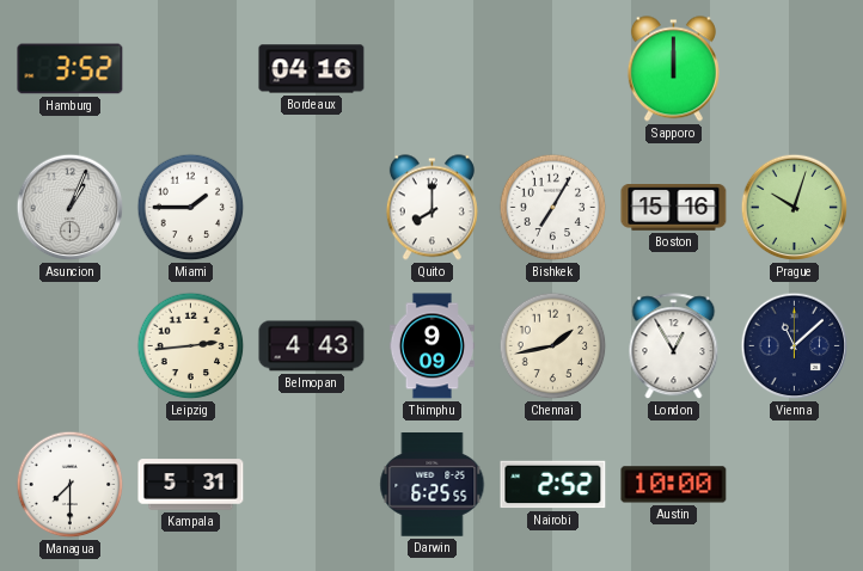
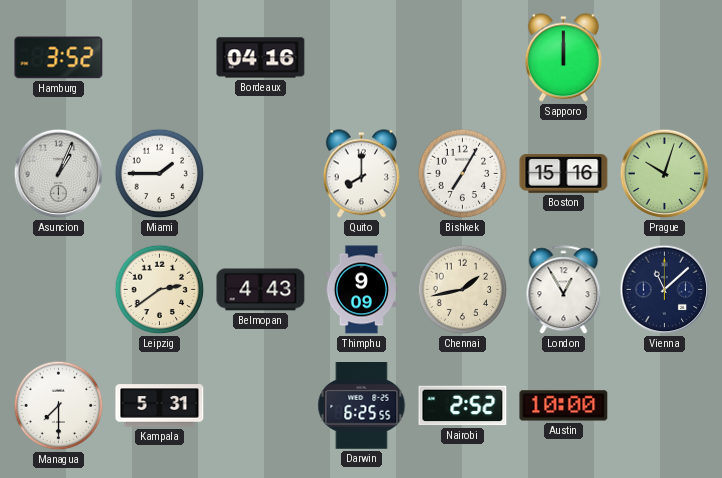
Leipzig: 2:44 -> 2:39
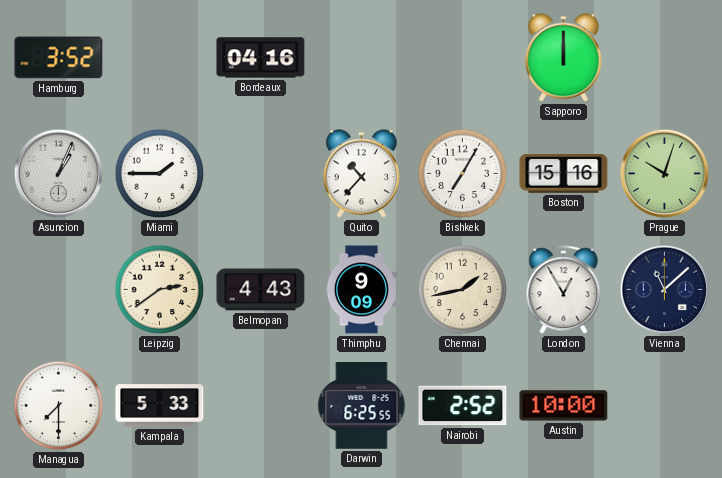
Quito: 8:00 -> 10:37
Kampala: 5:31 -> 5:33
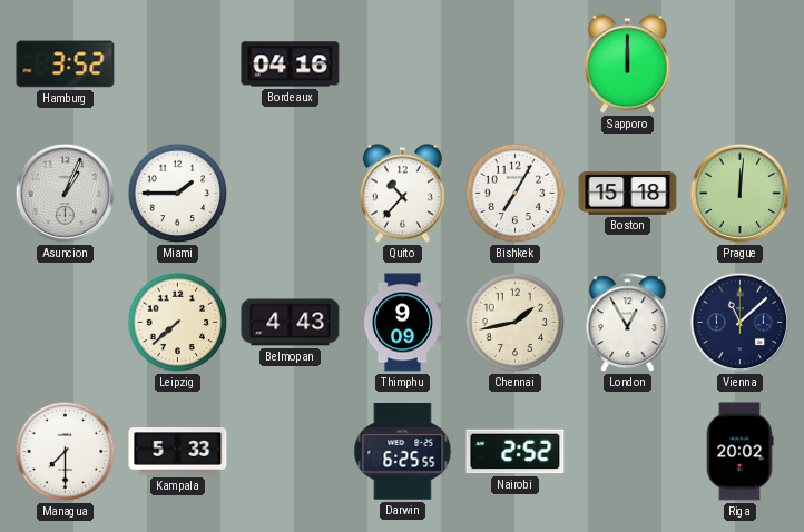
Boston: 15:16 -> 15:18
Prague: 10:03 -> 12:01
Leipzig: 2:39 -> 7:38
Austin: 10:00 -> none
Riga: none -> 20:02
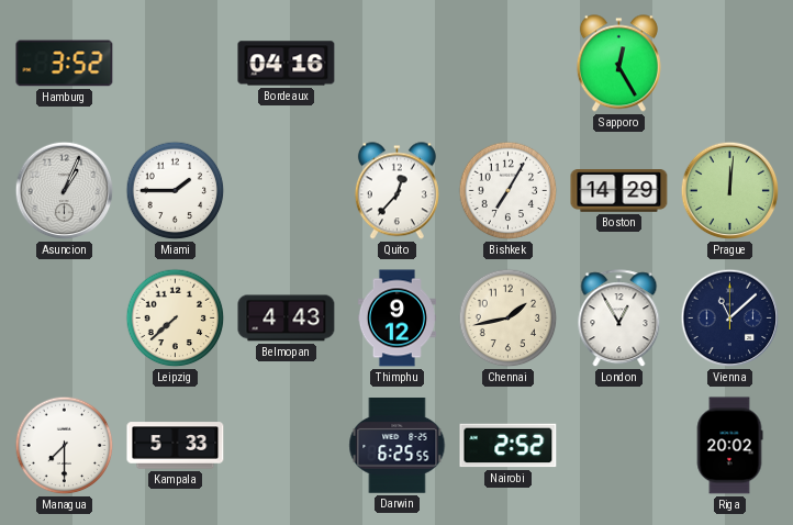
Sapporo: 12:00 -> 12:25
Quito: 10:37 -> 12:37
Boston: 15:18 -> 14:29
Thimphu: 9:09 -> 9:12
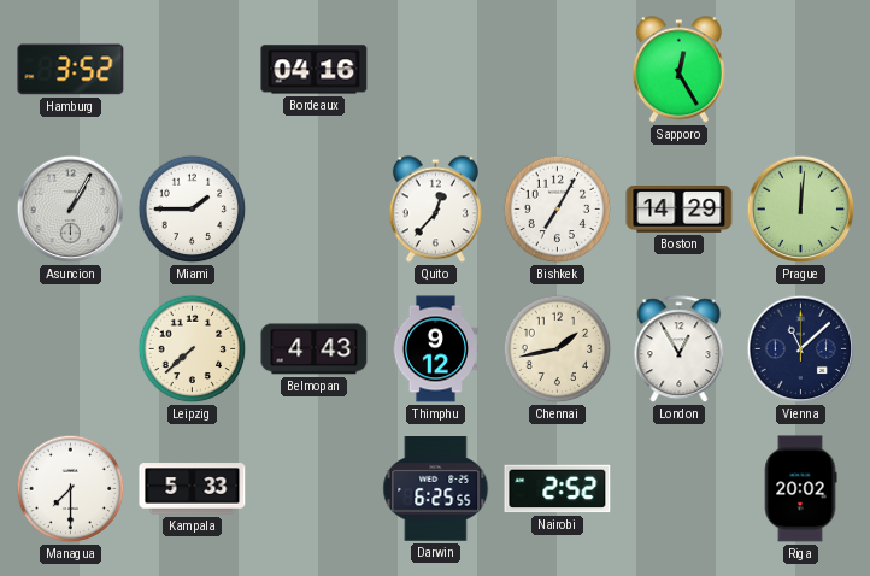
Asuncion: 1:04 -> 1:05
